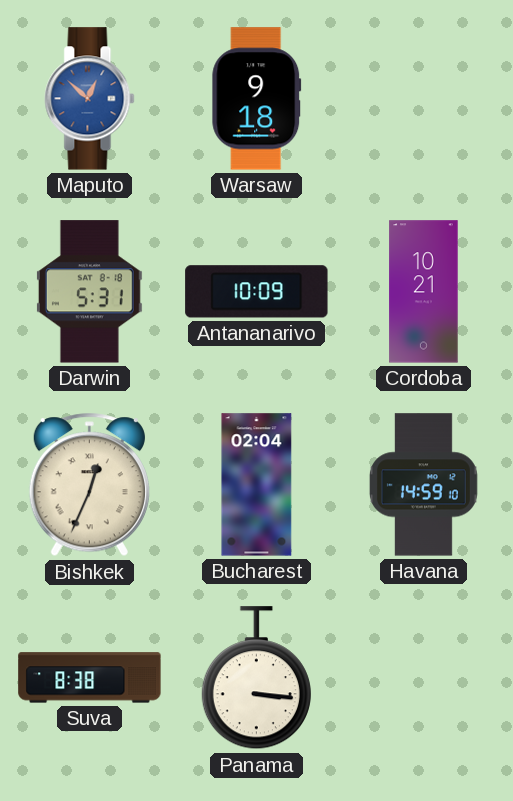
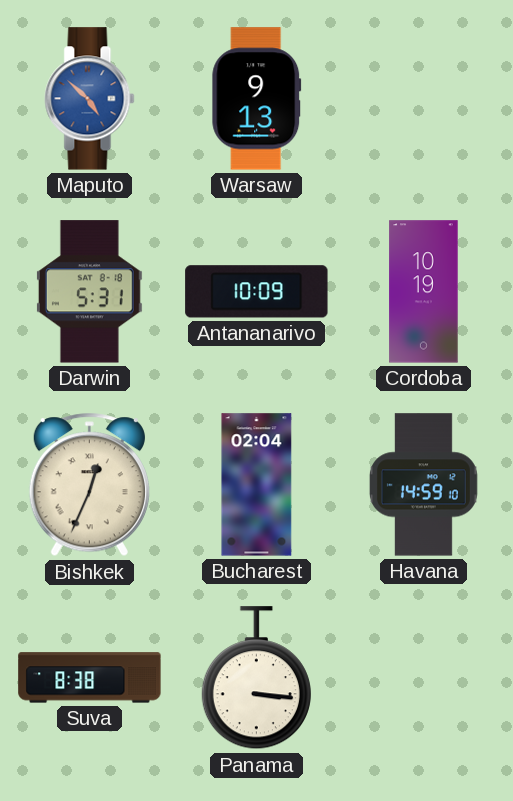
Maputo: 12:52 -> 4:52
Warsaw: 9:18 -> 9:13
Cordoba: 10:21 -> 10:19
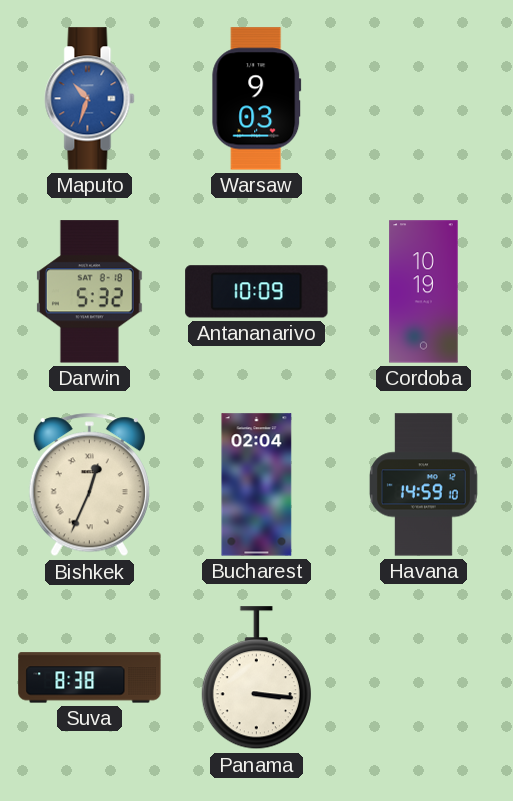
Maputo: 4:52 -> 10:33
Warsaw: 9:13 -> 9:03
Darwin: 5:31 -> 5:32
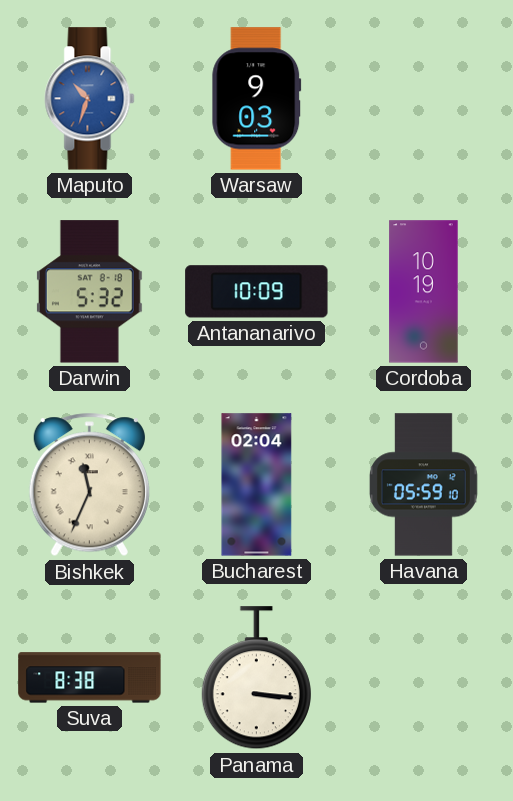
Bishkek: 12:34 -> 11:34
Havana: 14:59 -> 05:59
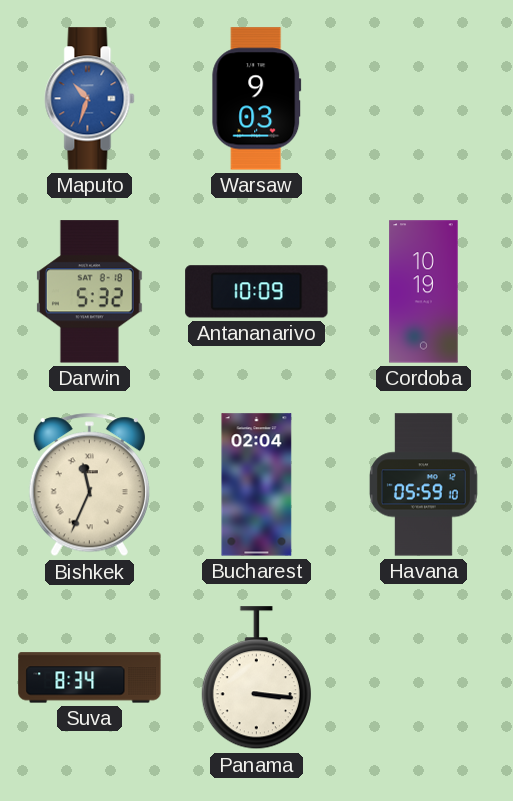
Suva: 8:38 -> 8:34
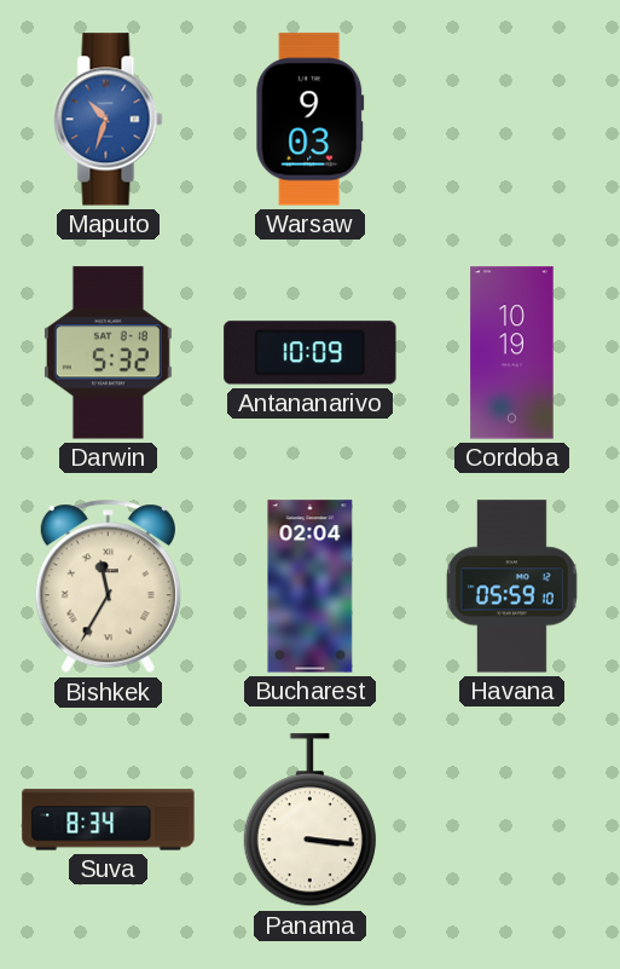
Bishkek: 11:34 -> 11:35
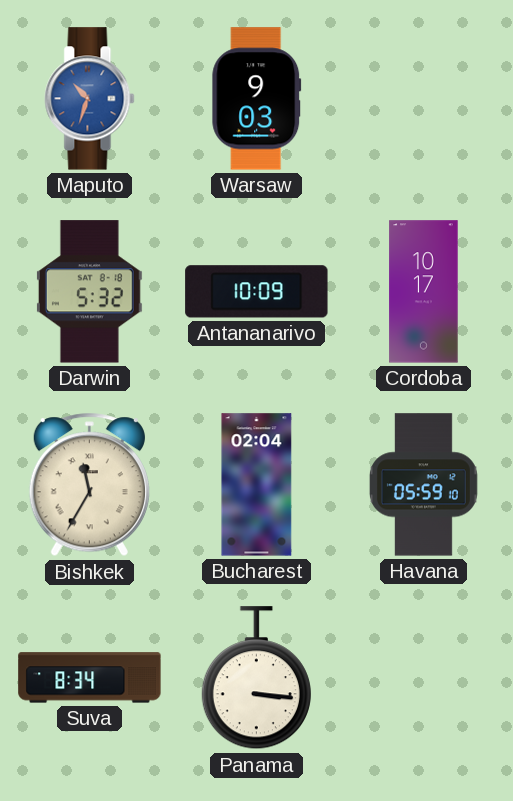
Cordoba: 10:19 -> 10:17
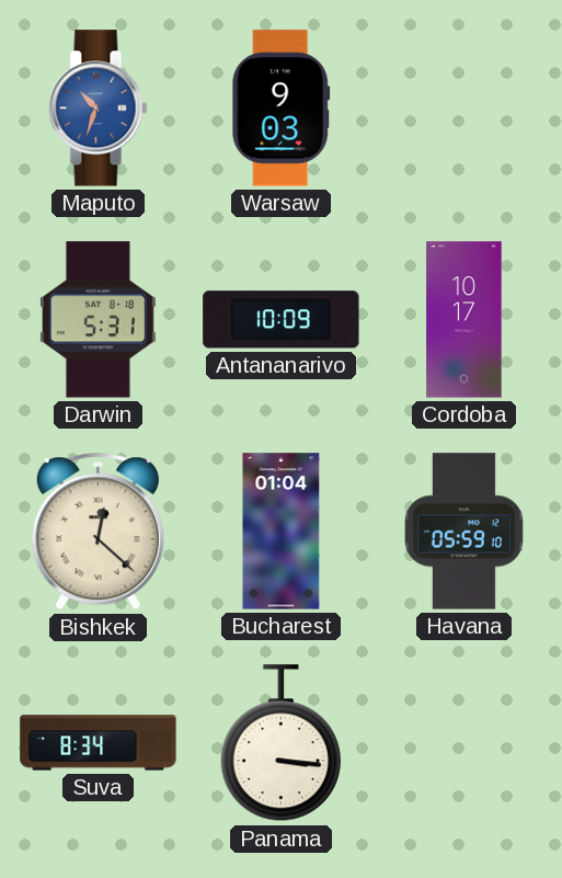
Darwin: 5:32 -> 5:31
Bishkek: 11:35 -> 12:22
Bucharest: 02:04 -> 01:04
